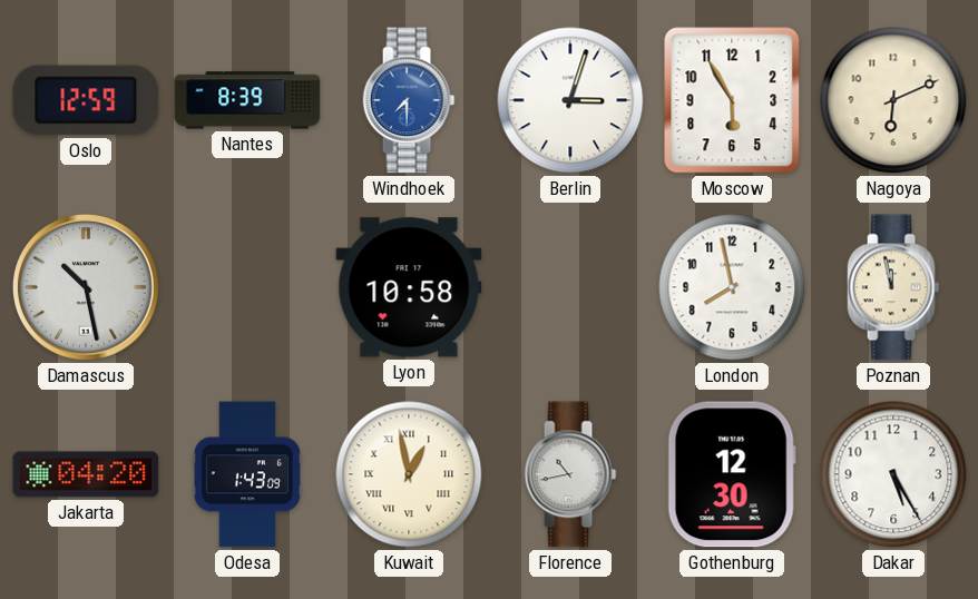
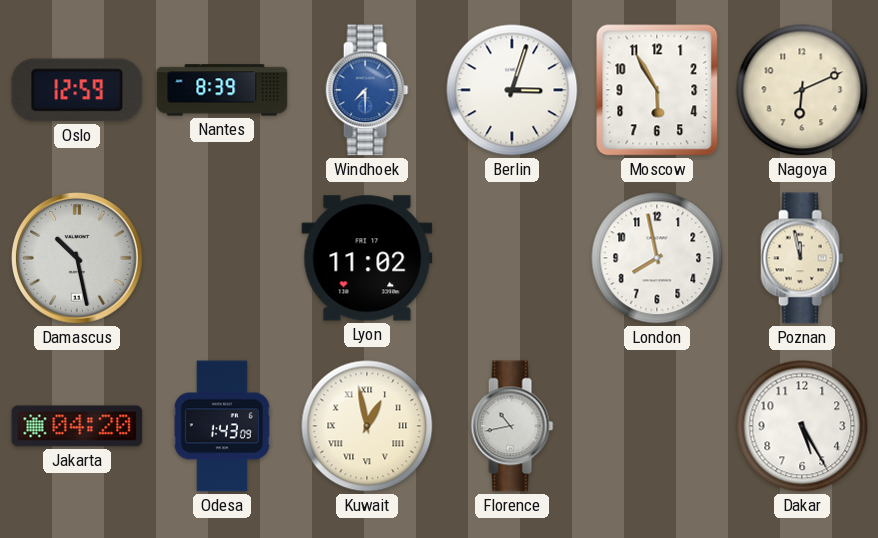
Lyon: 10:58 -> 11:02
Gothenburg: 12:30 -> none
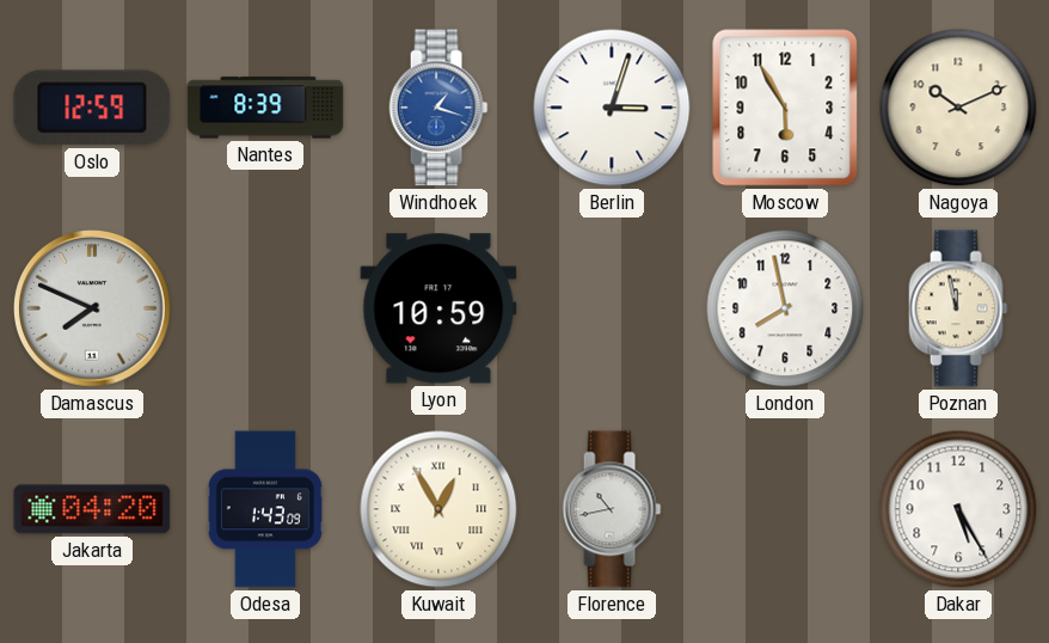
Windhoek: 7:30 -> 1:18
Nagoya: 6:11 -> 10:11
Damascus: 10:28 -> 7:49
Lyon: 11:02 -> 10:59
Kuwait: 12:58 -> 12:55
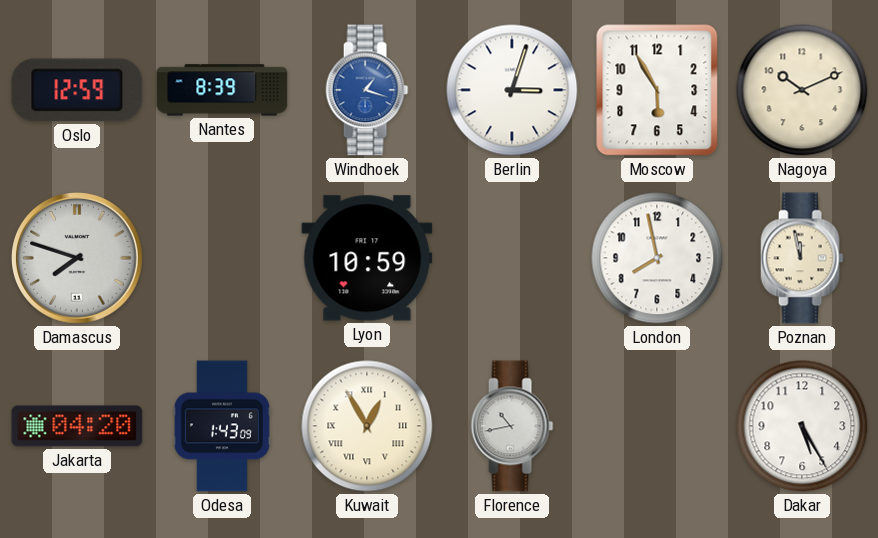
Damascus: 7:49 -> 7:48
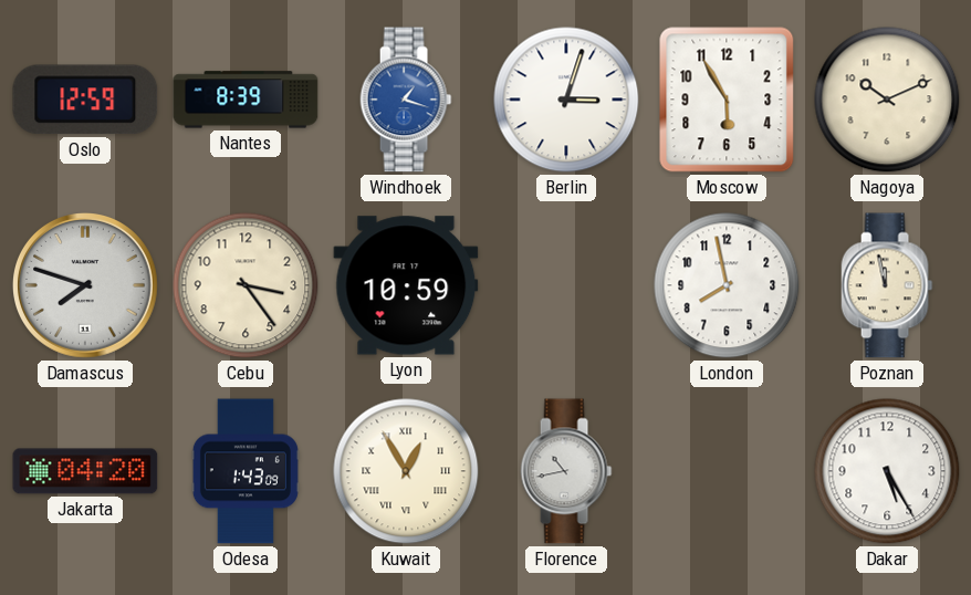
Cebu: none -> 3:24
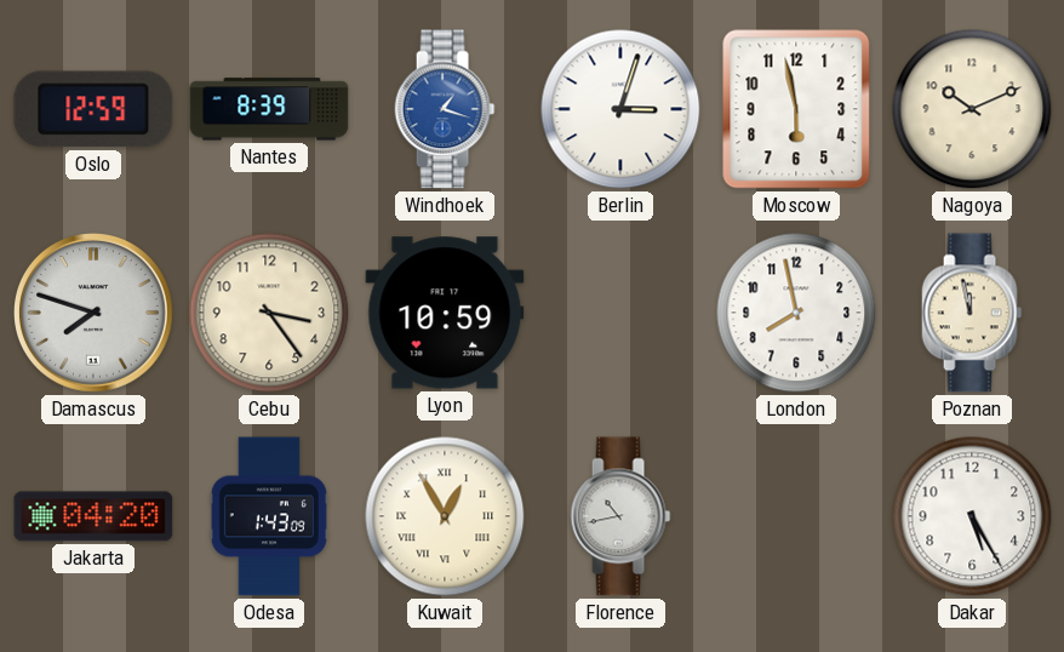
Moscow: 5:55 -> 5:58
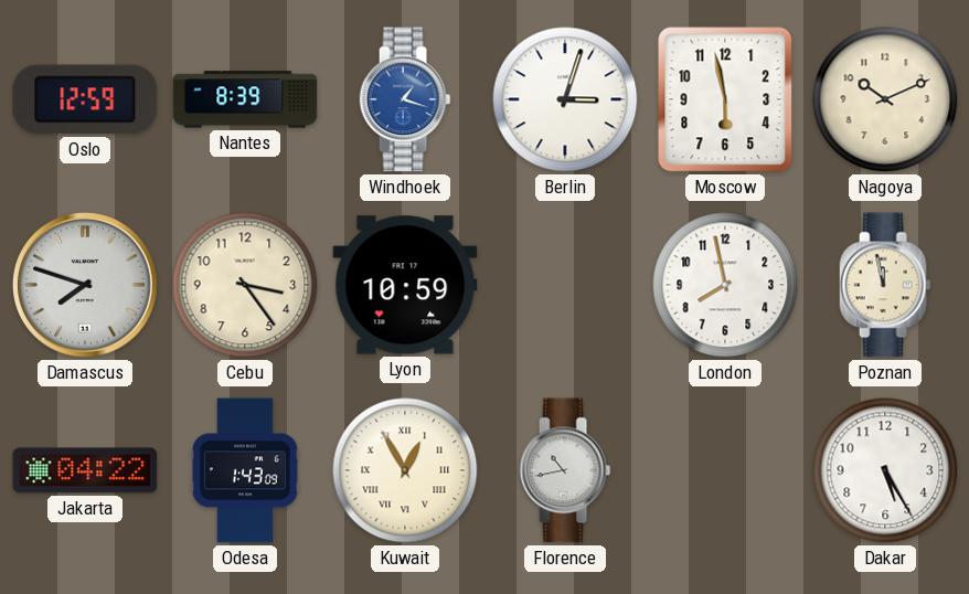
Jakarta: 04:20 -> 04:22
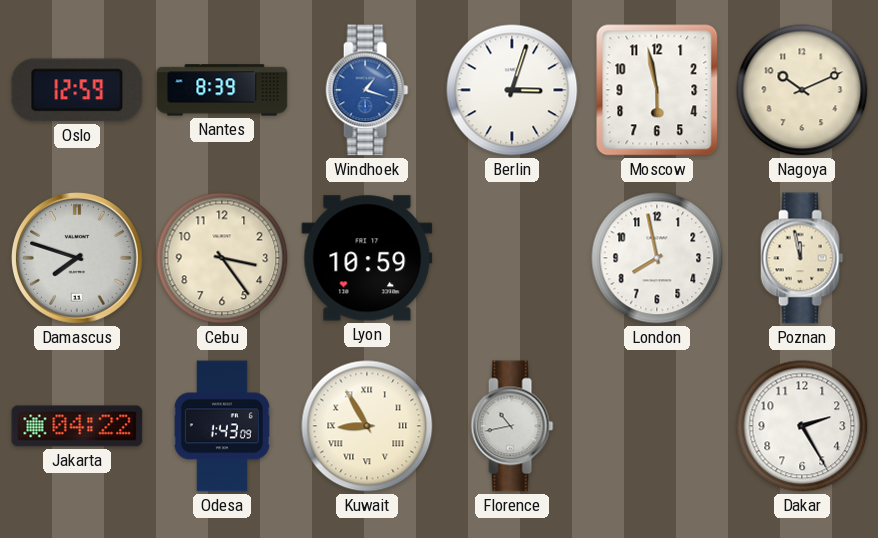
Kuwait: 12:55 -> 8:55
Dakar: 5:25 -> 2:25
